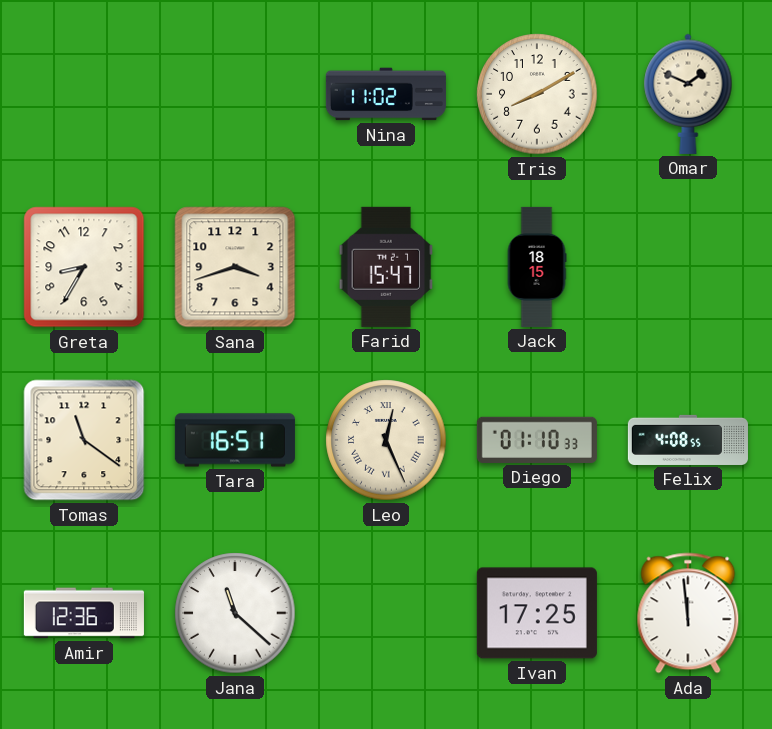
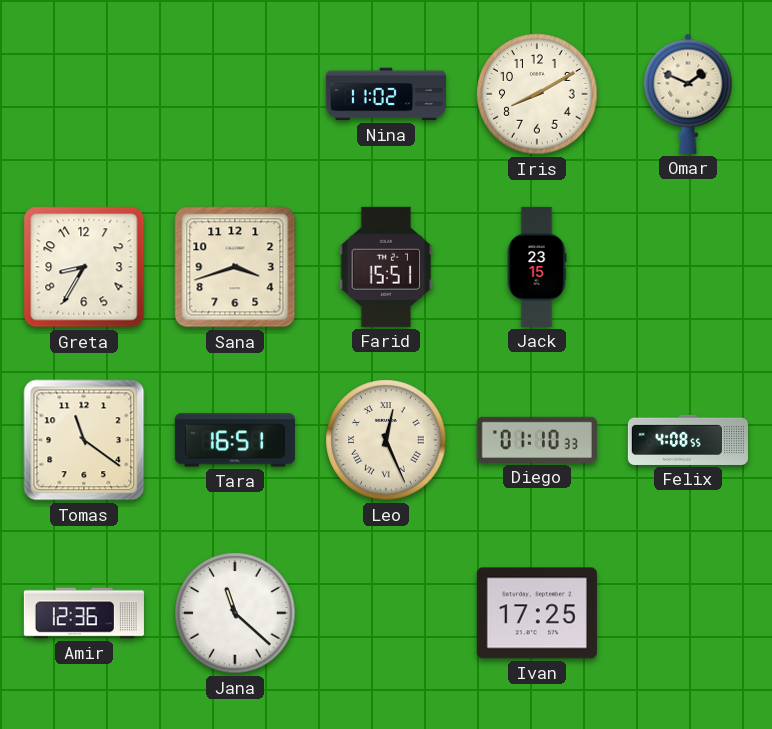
Farid: 15:47 -> 15:51
Jack: 18:15 -> 23:15
Ada: 11:59 -> none
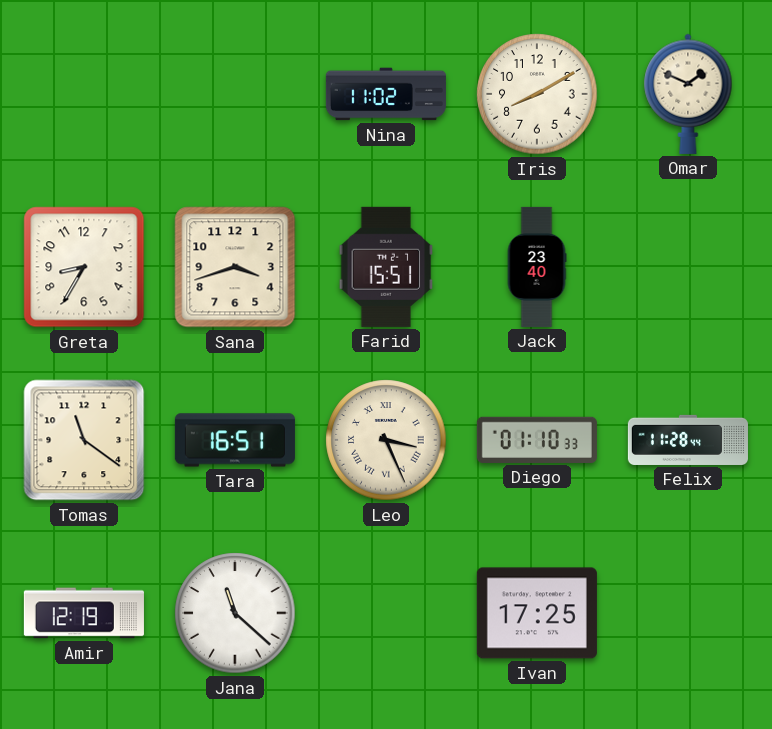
Jack: 23:15 -> 23:40
Leo: 12:26 -> 3:26
Felix: 4:08 -> 11:28
Amir: 12:36 -> 12:19
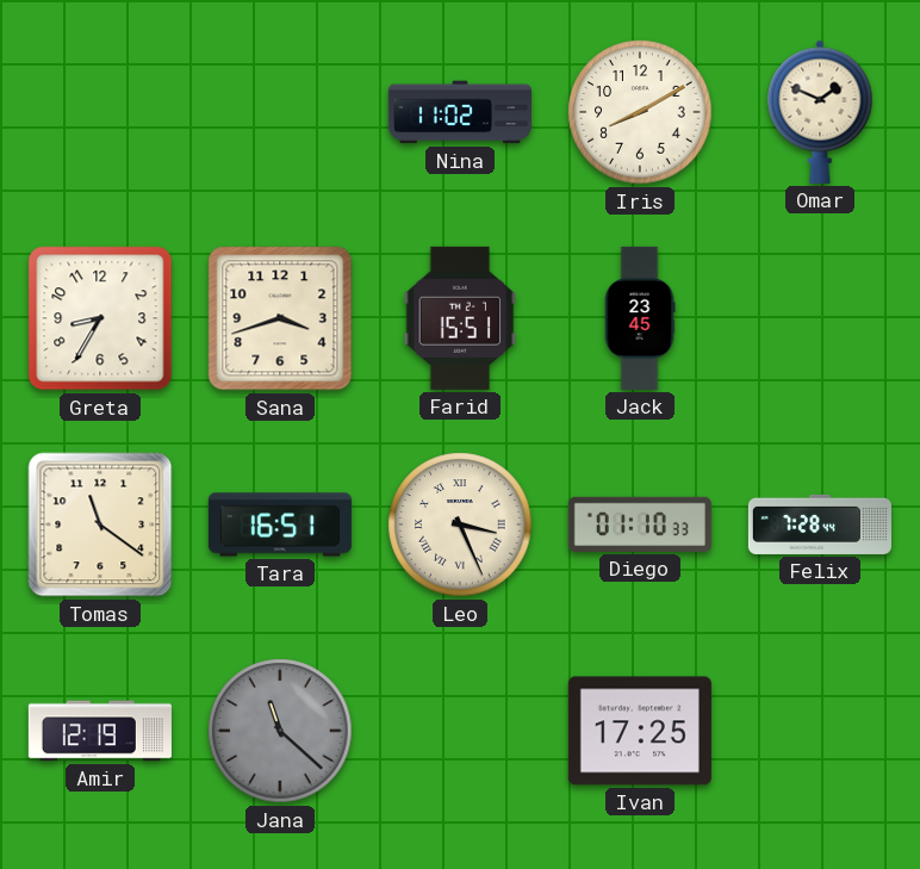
Jack: 23:40 -> 23:45
Felix: 11:28 -> 7:28
Jana dial: white -> grey
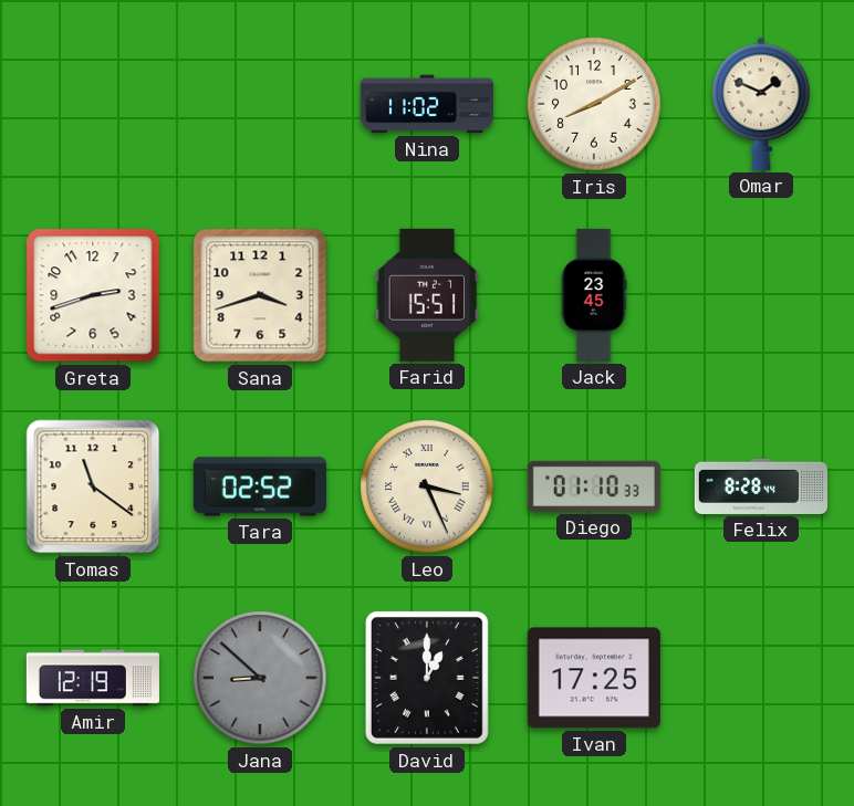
Greta: 8:35 -> 2:42
Tara: 16:51 -> 02:52
Felix: 7:28 -> 8:28
Jana: 11:22 -> 8:52
David: none -> 1:00
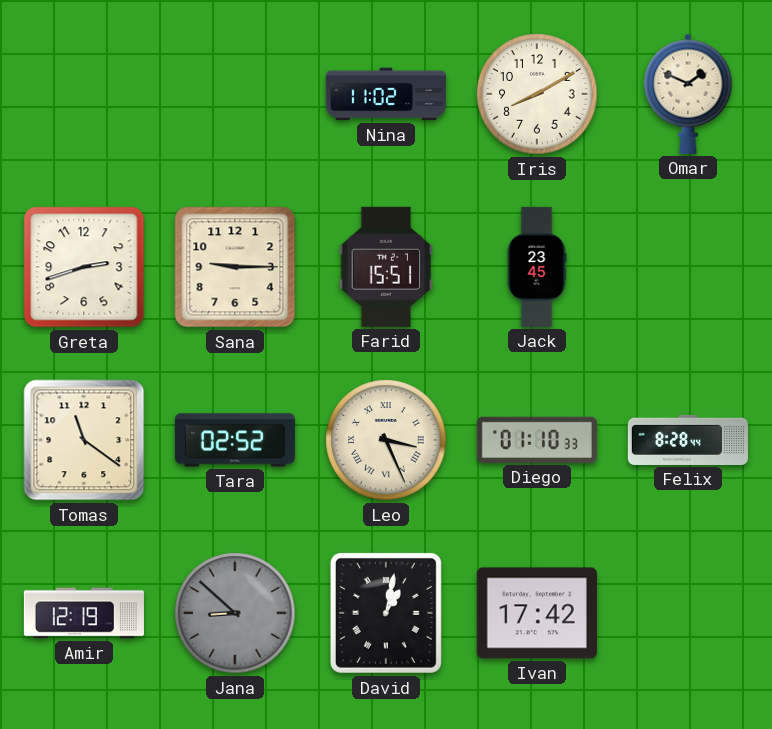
Sana: 3:42 -> 9:15
David: 1:00 -> 1:02
Ivan: 17:25 -> 17:42
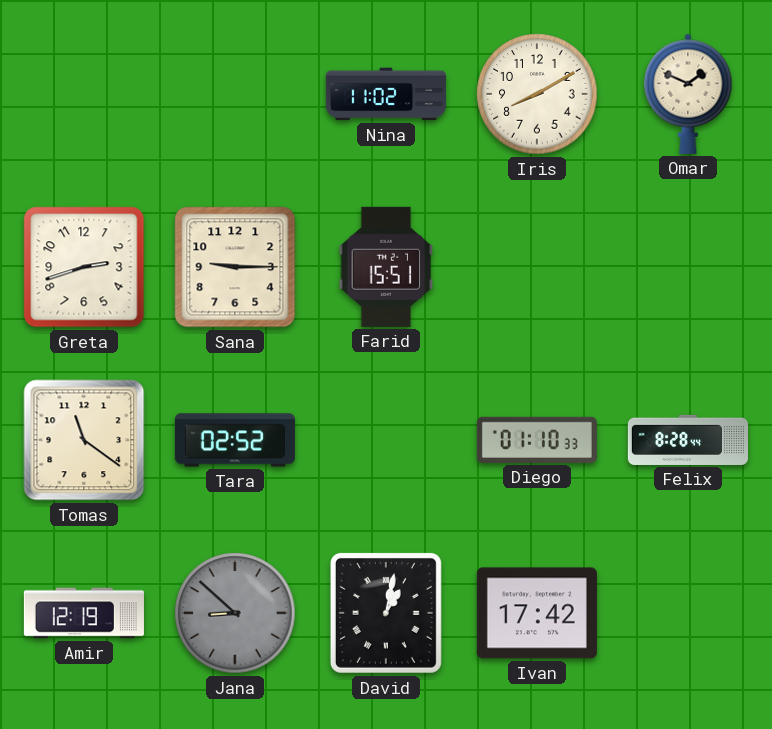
Jack: 23:45 -> none
Leo: 3:26 -> none
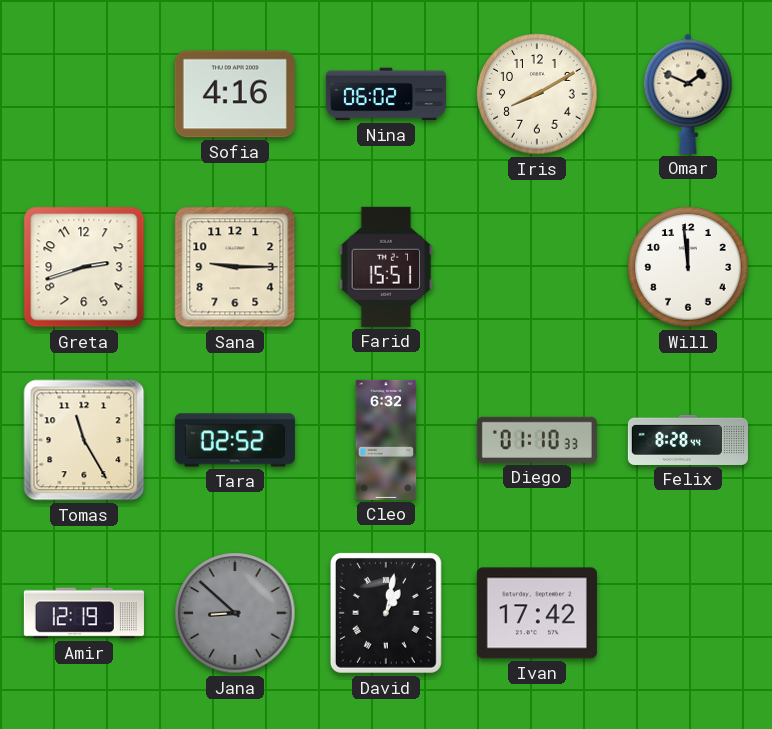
Sofia: none -> 4:16
Nina: 11:02 -> 06:02
Will: none -> 11:59
Tomas: 11:21 -> 11:25
Cleo: none -> 6:32
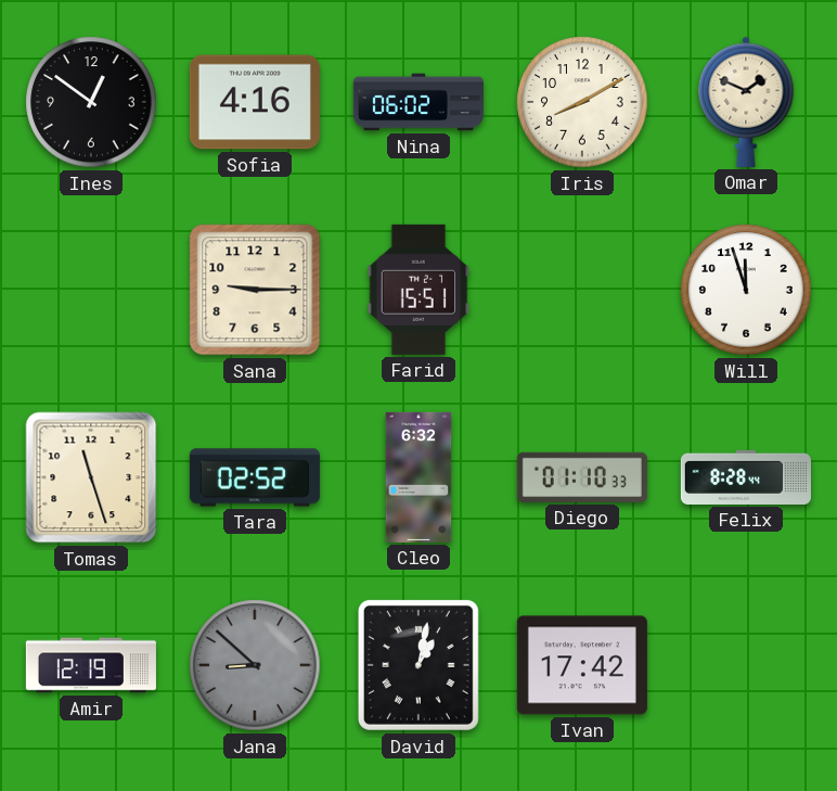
Ines: none -> 12:51
Greta: 2:42 -> none
Will: 11:59 -> 11:57
Tomas: 11:25 -> 11:27
